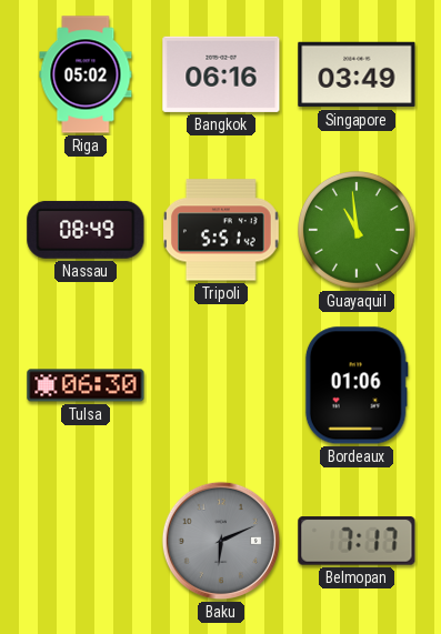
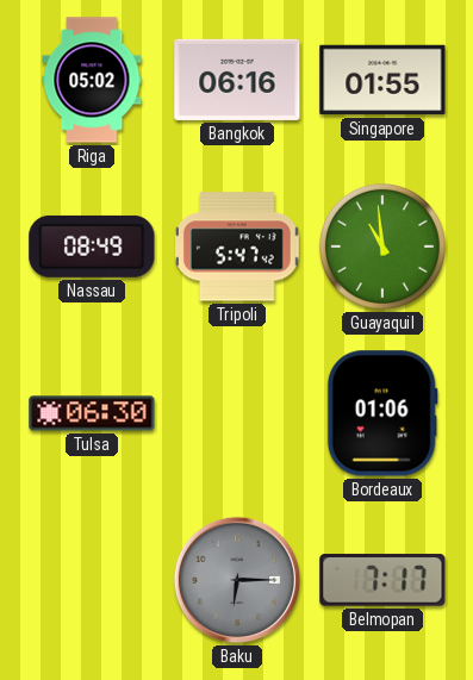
Singapore: 03:49 -> 01:55
Tripoli: 5:51 -> 5:47
Baku: 6:11 -> 6:15
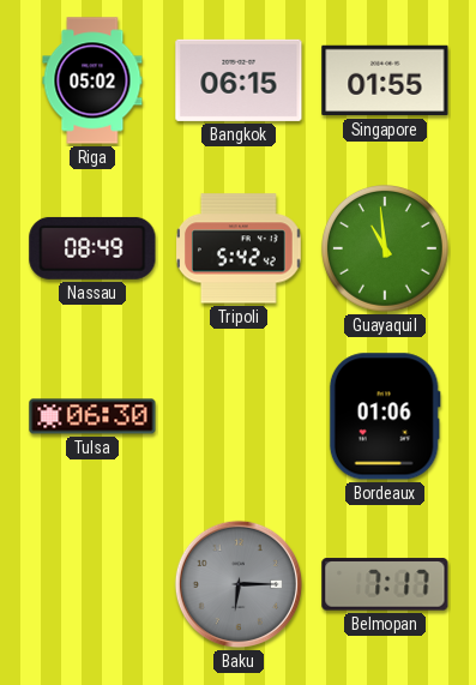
Bangkok: 06:16 -> 06:15
Tripoli: 5:47 -> 5:42
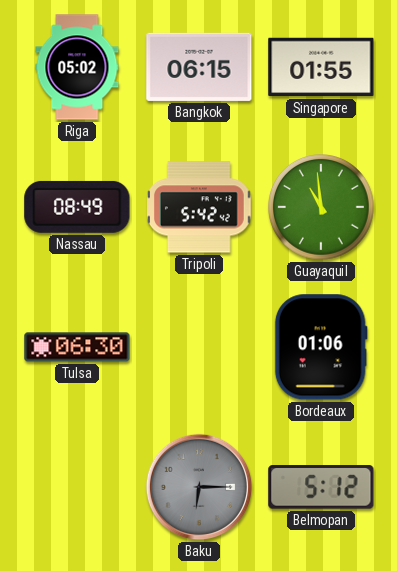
Belmopan: 7:17 -> 5:12
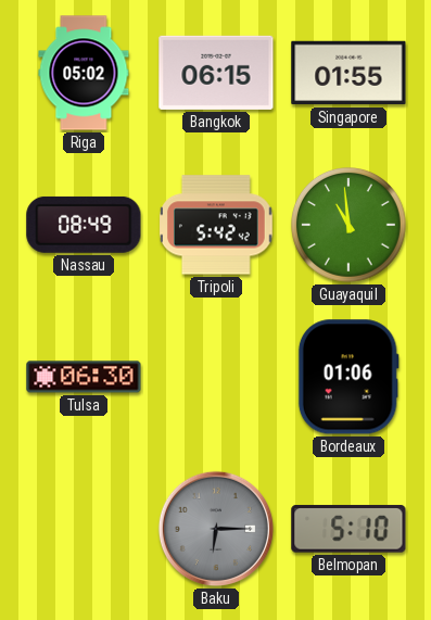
Belmopan: 5:12 -> 5:10
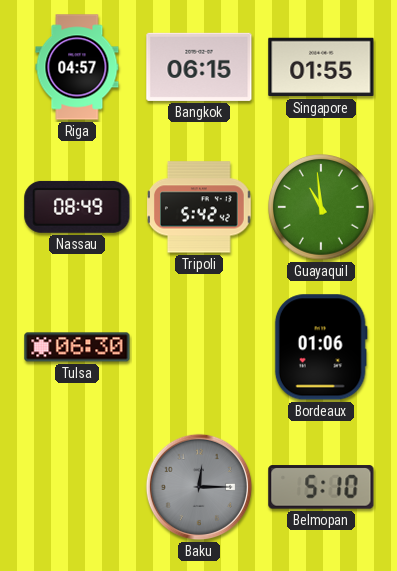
Riga: 05:02 -> 04:57
Baku: 6:15 -> 12:15
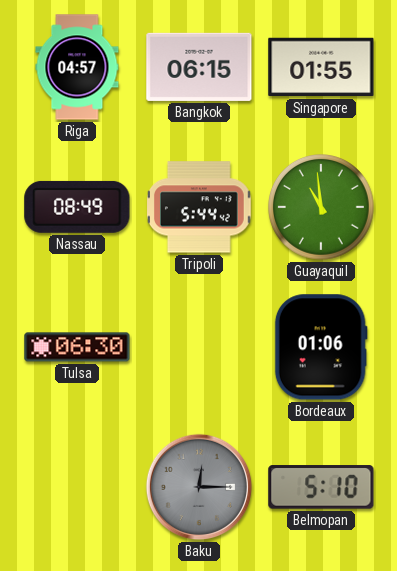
Tripoli: 5:42 -> 5:44
